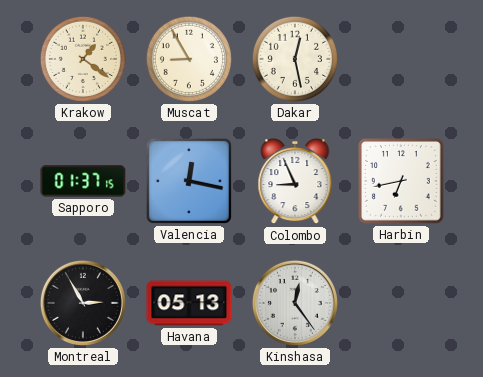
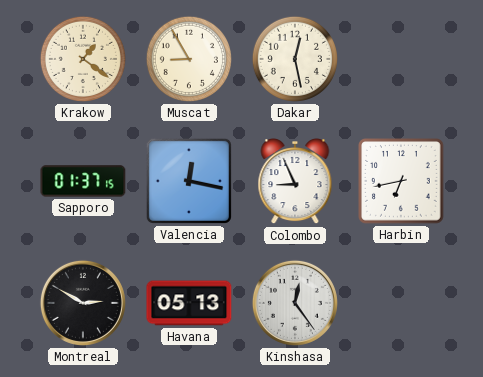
Montreal: 2:55 -> 2:50
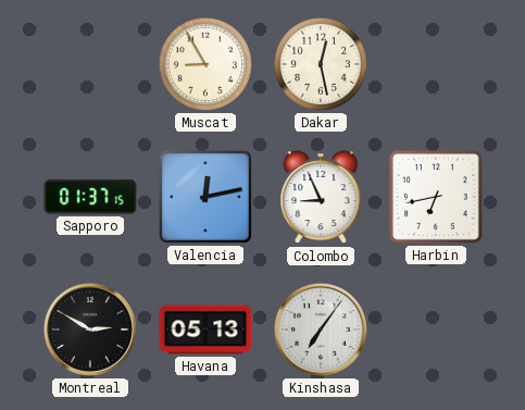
Krakow: 1:21 -> none
Valencia: 12:17 -> 12:13
Kinshasa: 12:24 -> 7:06
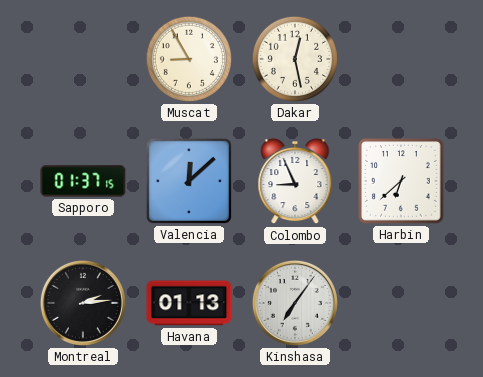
Valencia: 12:13 -> 12:08
Harbin: 6:43 -> 6:38
Montreal: 2:50 -> 2:14
Havana: 05:13 -> 01:13
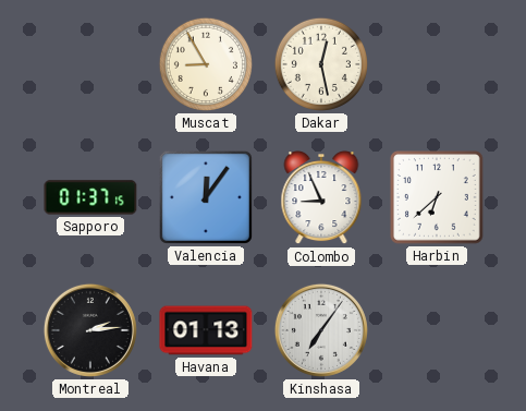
Valencia: 12:08 -> 12:06
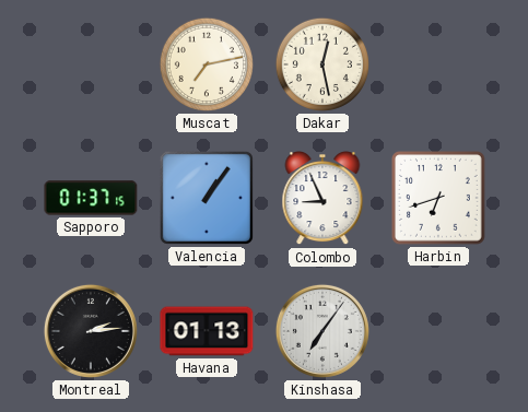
Muscat: 8:55 -> 7:13
Valencia: 12:06 -> 1:06
Harbin: 6:38 -> 6:42
